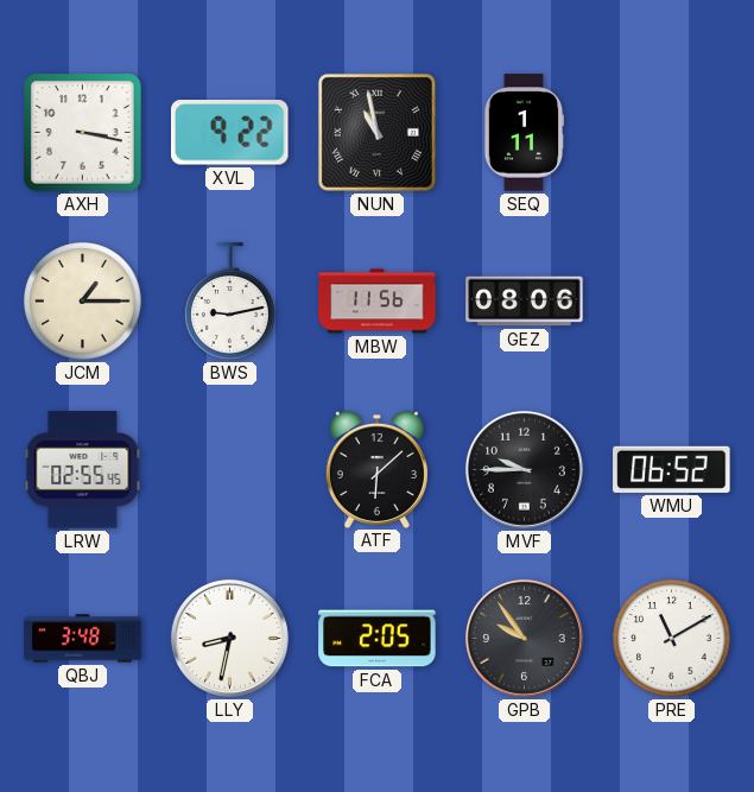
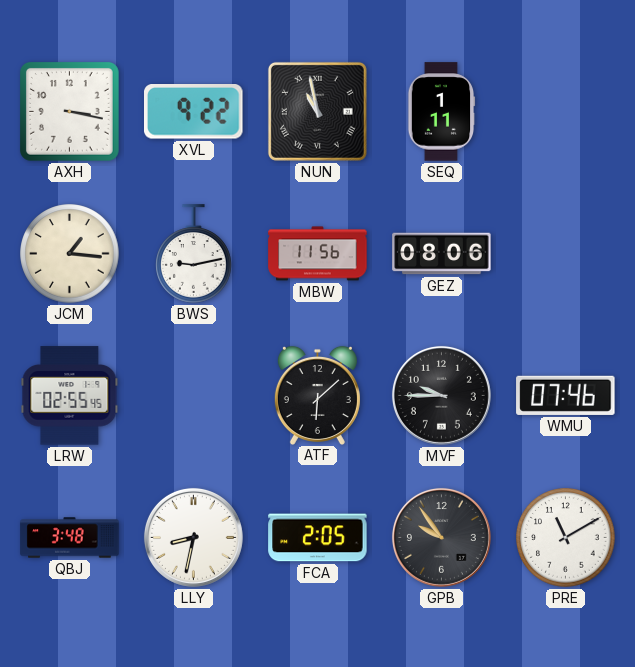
JCM: 1:15 -> 1:16
WMU: 06:52 -> 07:46
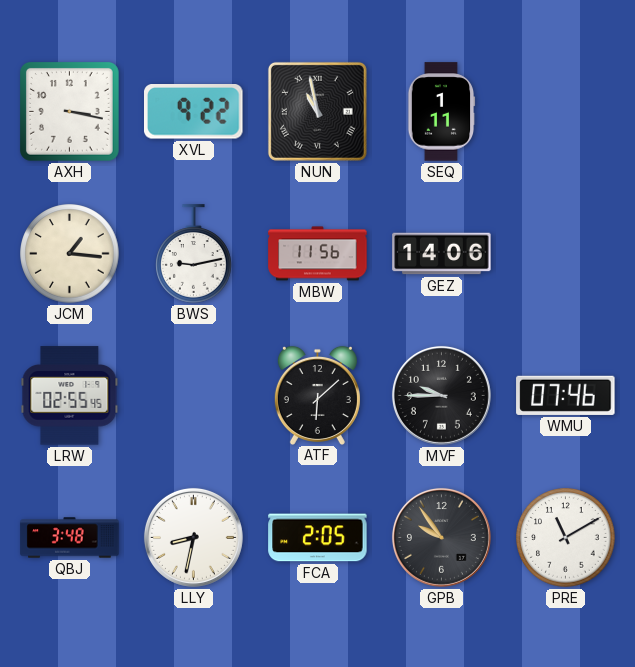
GEZ: 08:06 -> 14:06
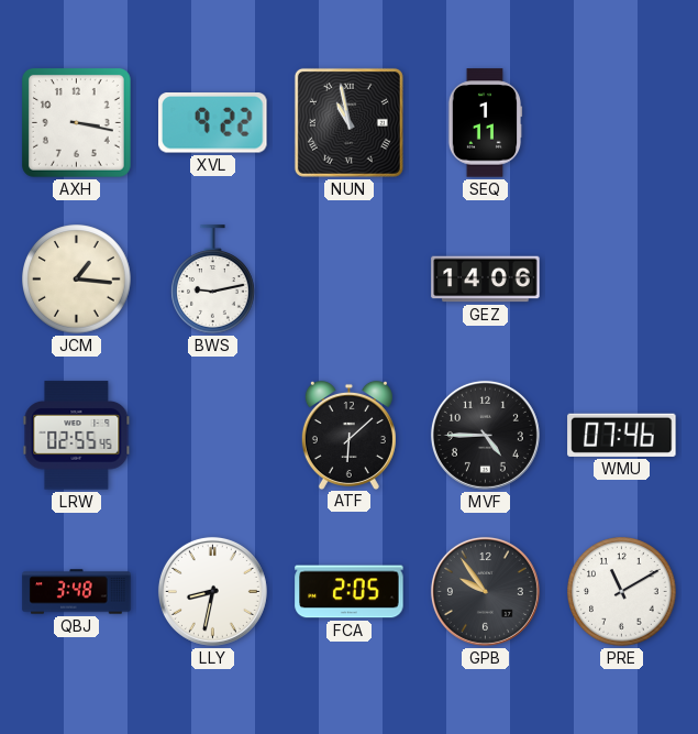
MBW: 11:56 -> none
MVF: 9:45 -> 4:45
